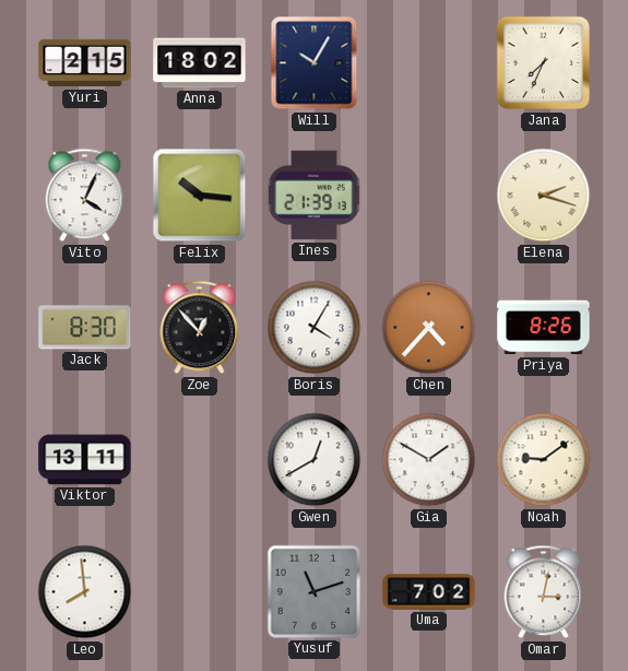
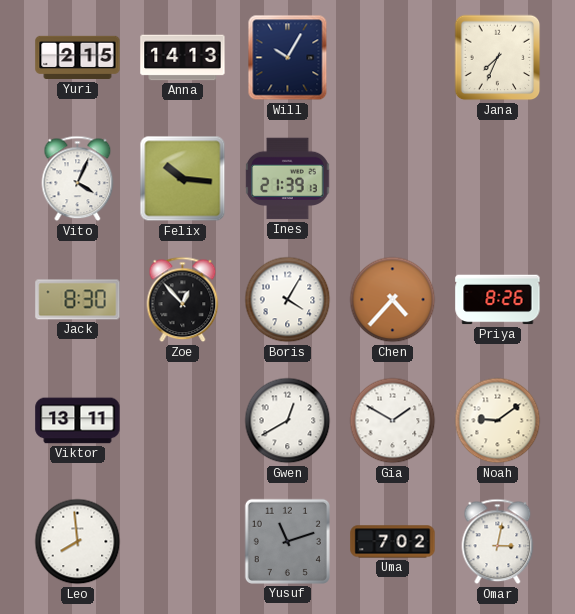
Anna: 18:02 -> 14:13
Elena: 2:18 -> none
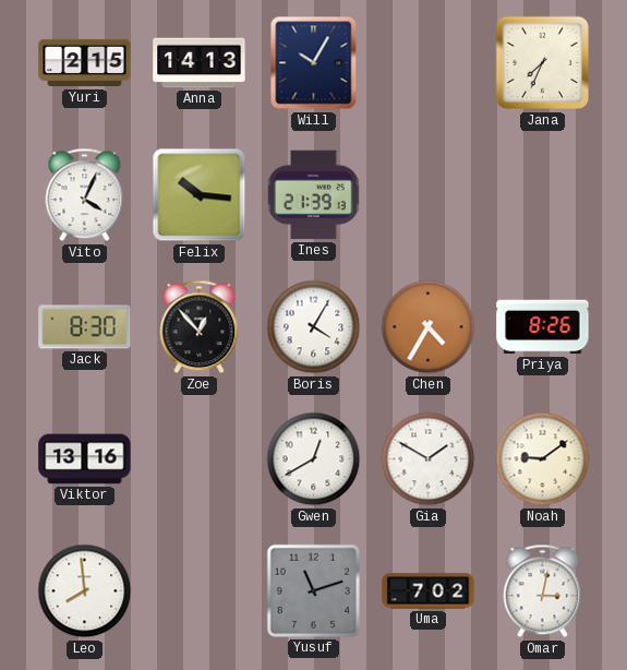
Chen: 4:37 -> 4:35
Viktor: 13:11 -> 13:16
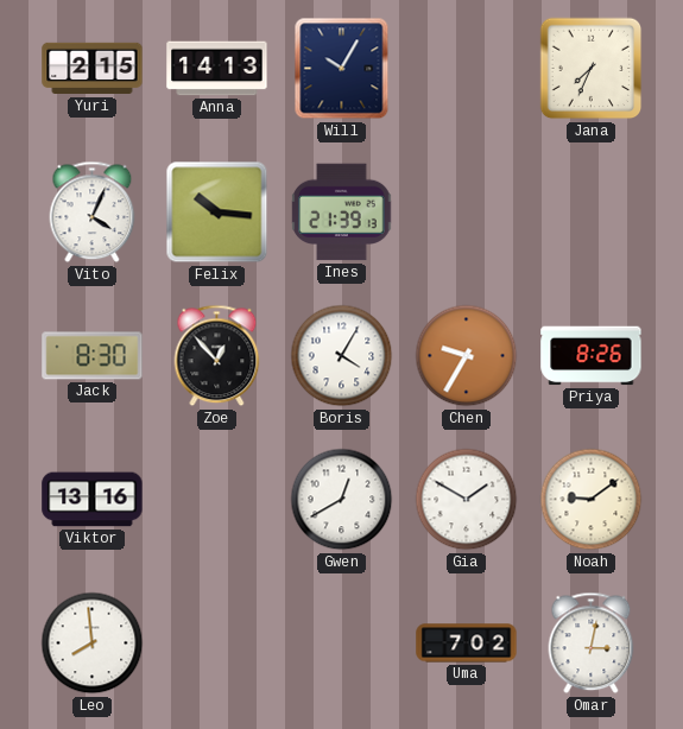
Chen: 4:35 -> 9:35
Yusuf: 11:12 -> none
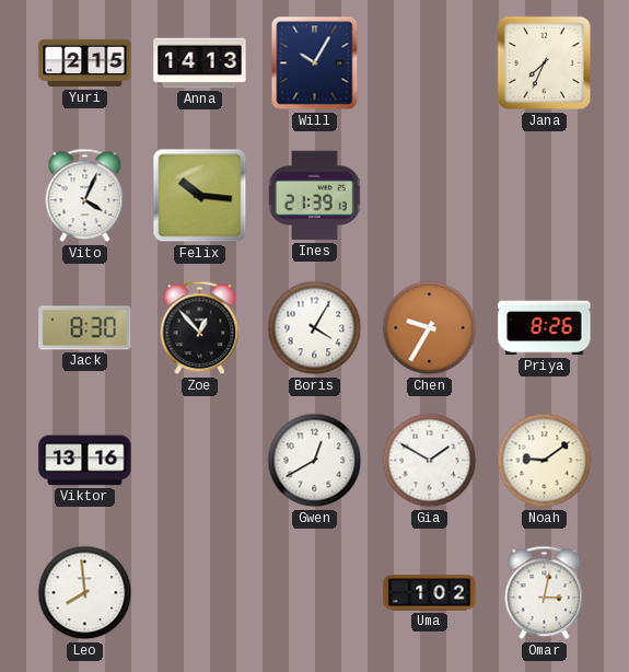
Uma: 7:02 -> 1:02
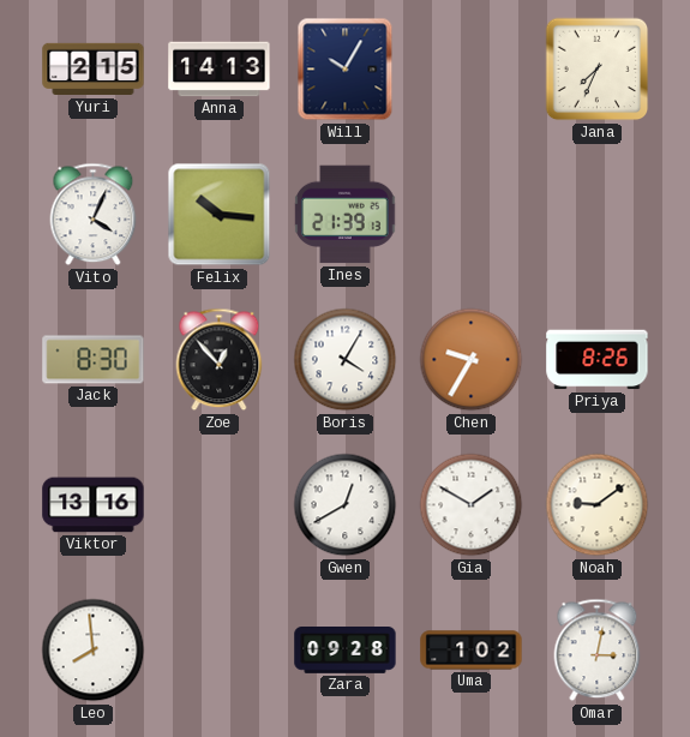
Zara: none -> 09:28
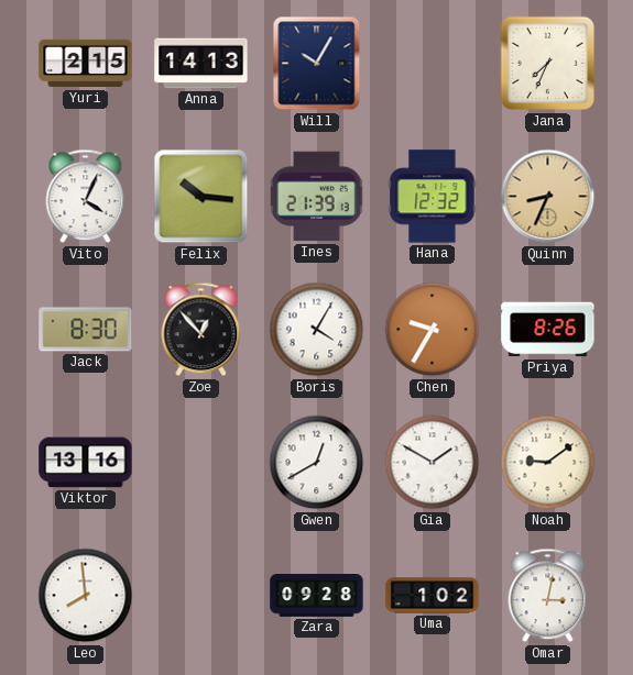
Hana: none -> 12:32
Quinn: none -> 8:34
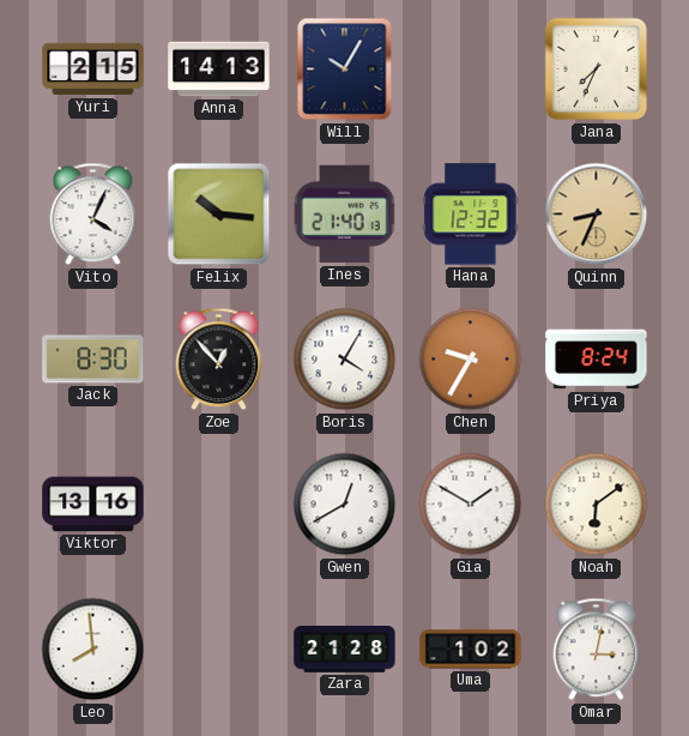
Ines: 21:39 -> 21:40
Priya: 8:26 -> 8:24
Noah: 9:09 -> 6:09
Zara: 09:28 -> 21:28
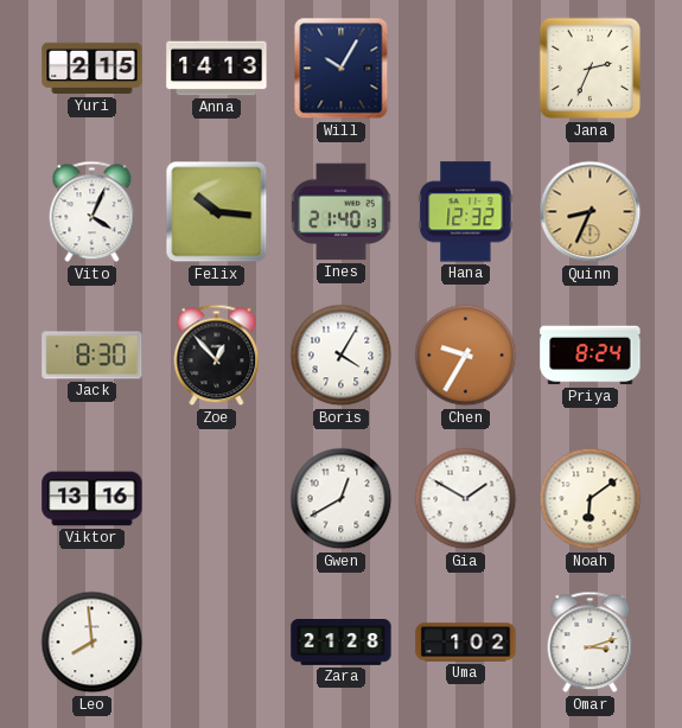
Jana: 7:34 -> 2:34
Omar: 3:02 -> 3:12
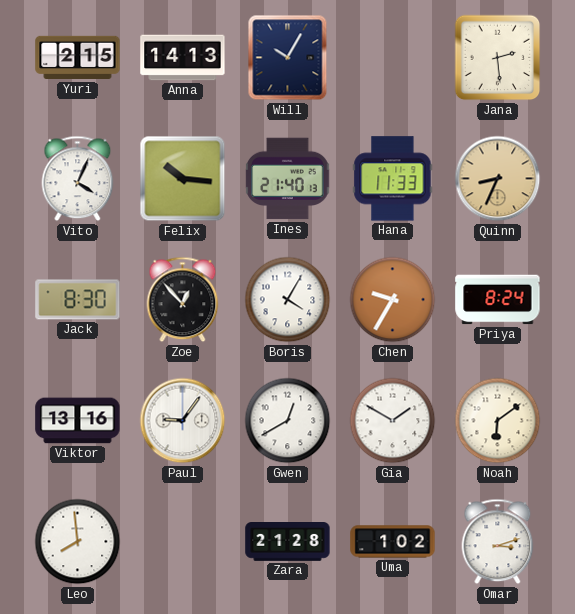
Jana: 2:34 -> 2:29
Hana: 12:32 -> 11:33
Paul: none -> 9:06
